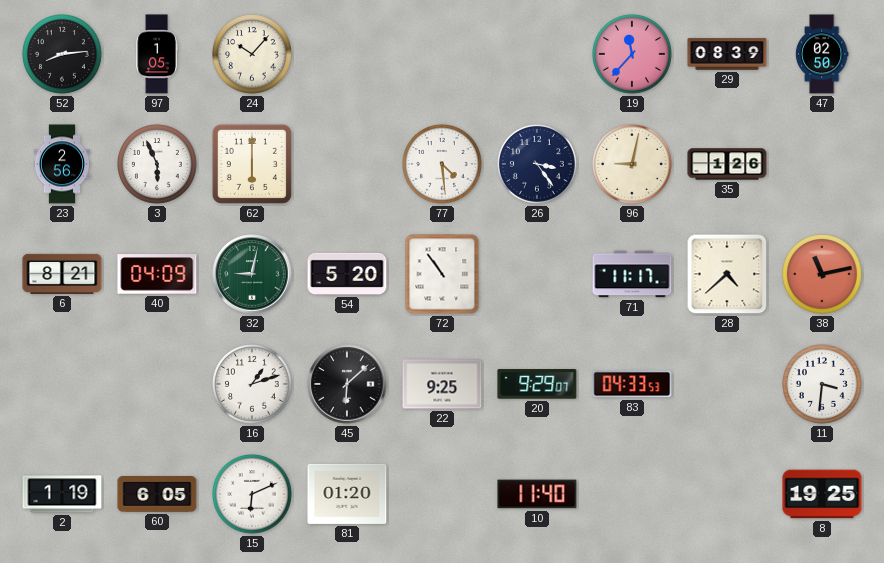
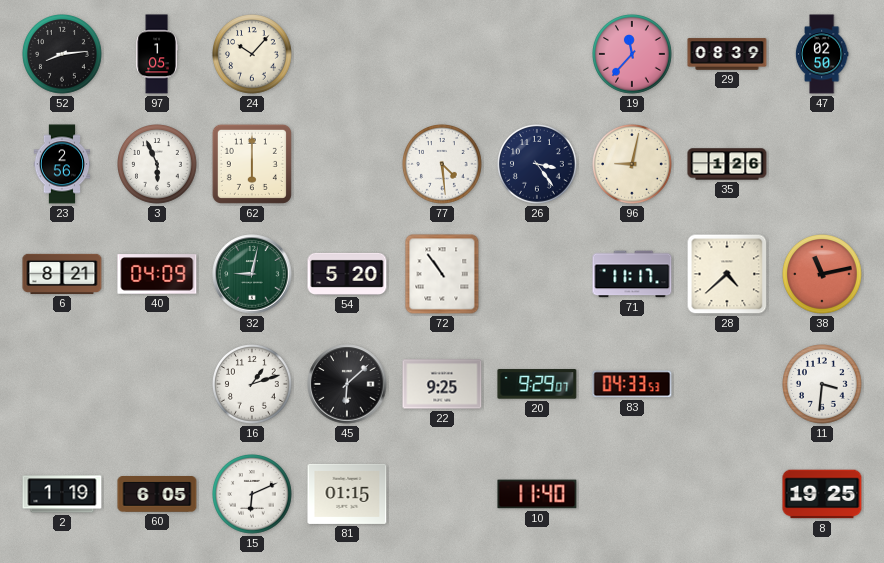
81: 01:20 -> 01:15
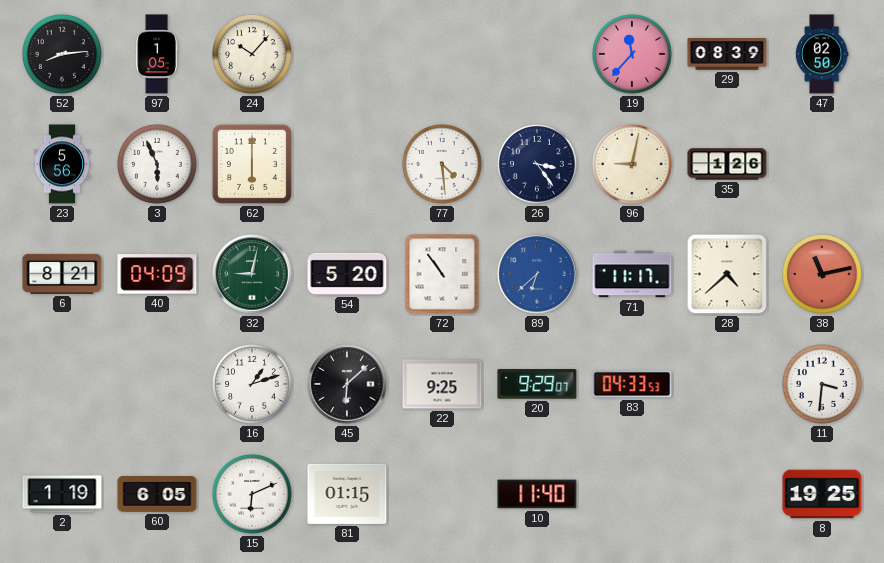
23: 2:56 -> 5:56
89: none -> 6:38
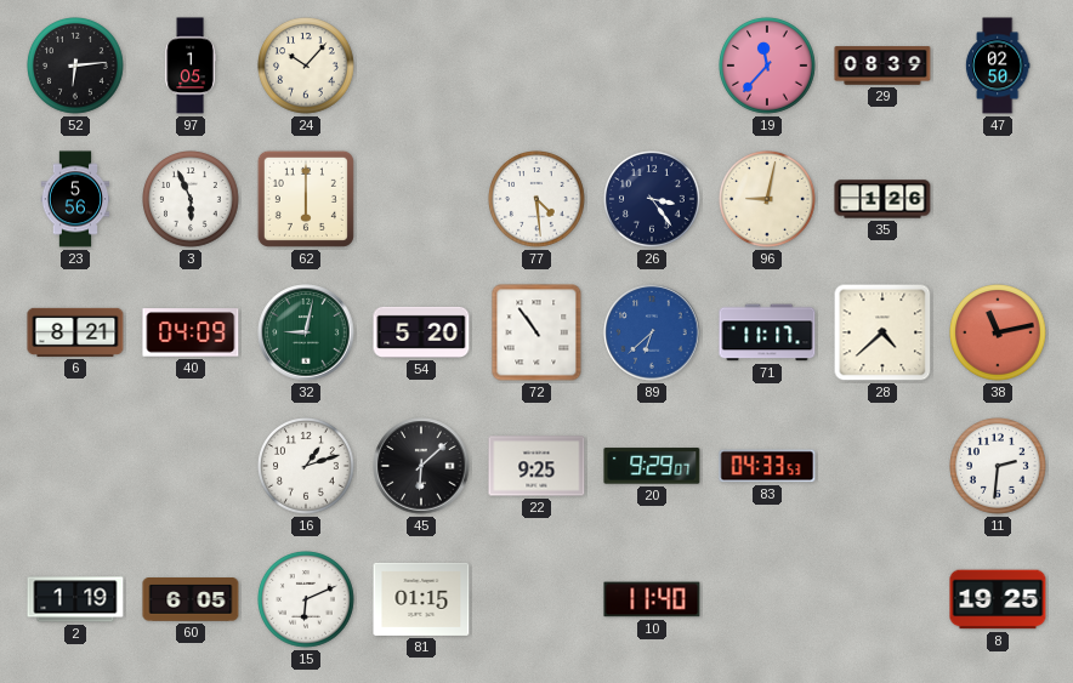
52: 8:14 -> 6:14
11: 3:31 -> 2:31
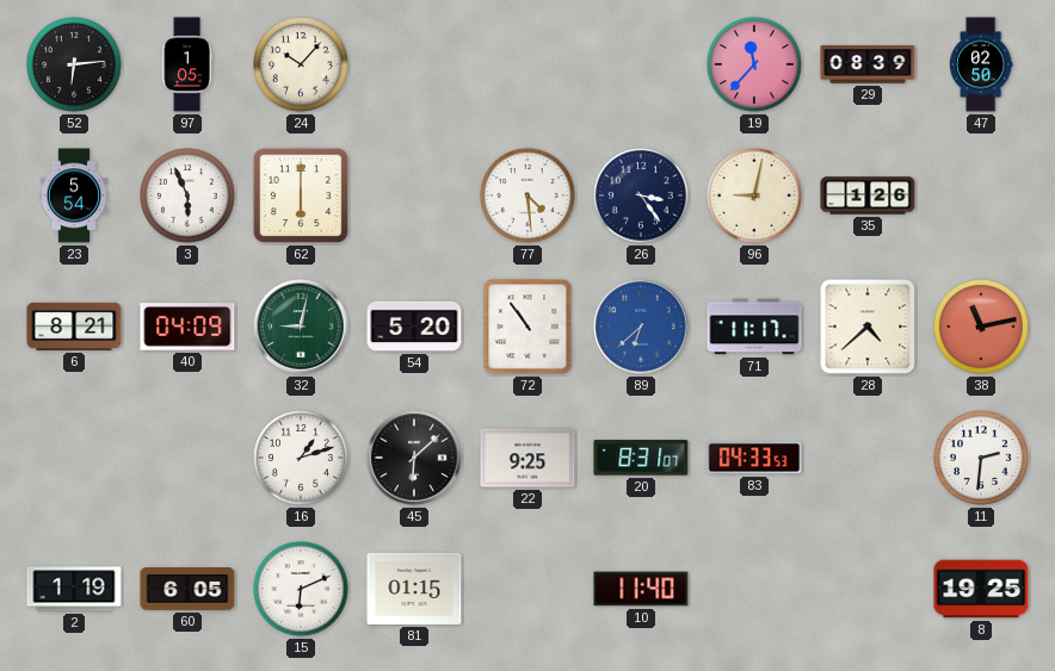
23: 5:56 -> 5:54
20: 9:29 -> 8:31
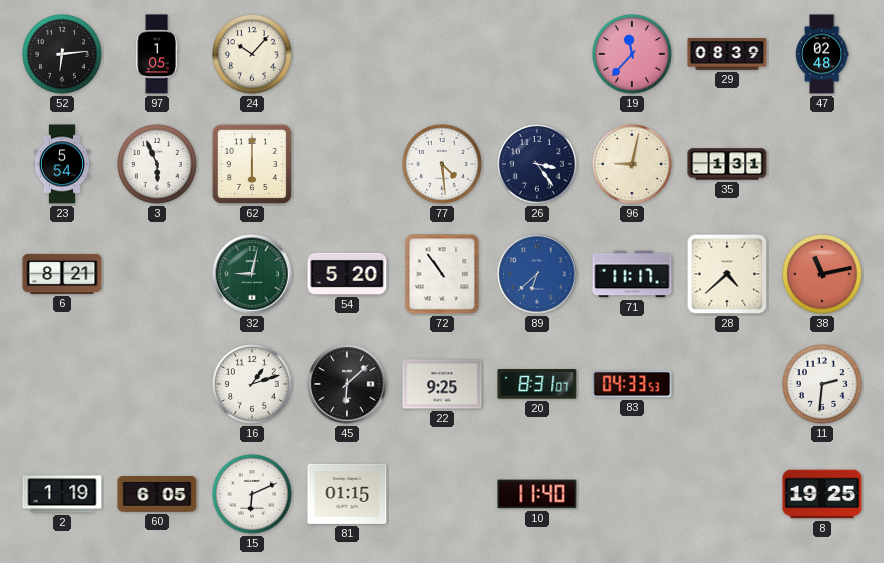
47: 02:50 -> 02:48
35: 1:26 -> 1:31
40: 04:09 -> none
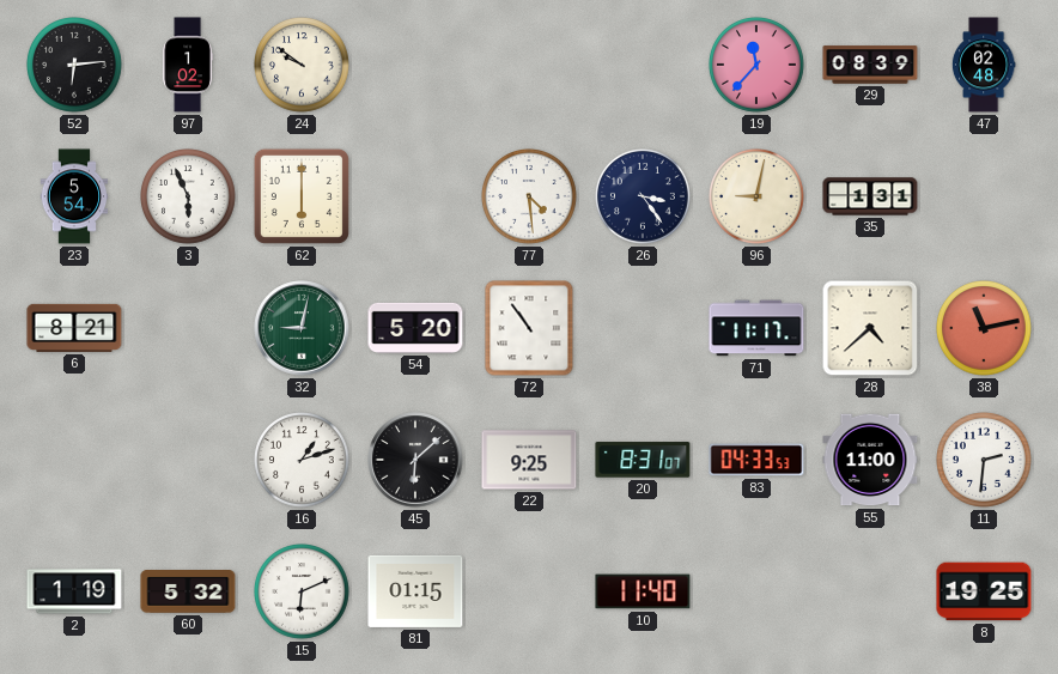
97: 1:05 -> 1:02
24: 10:07 -> 9:51
89: 6:38 -> none
55: none -> 11:00
60: 6:05 -> 5:32
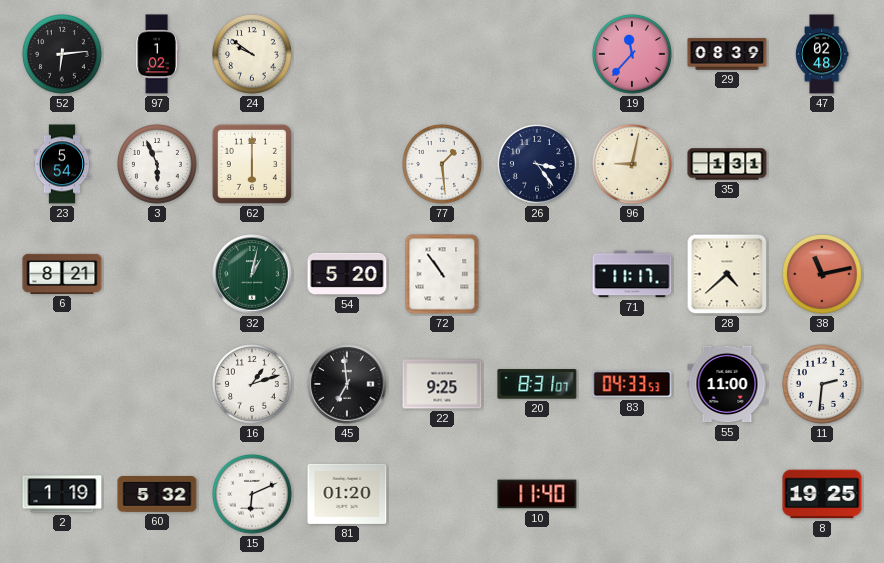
77: 4:29 -> 1:29
32: 9:02 -> 1:02
45: 6:08 -> 6:59
81: 01:15 -> 01:20
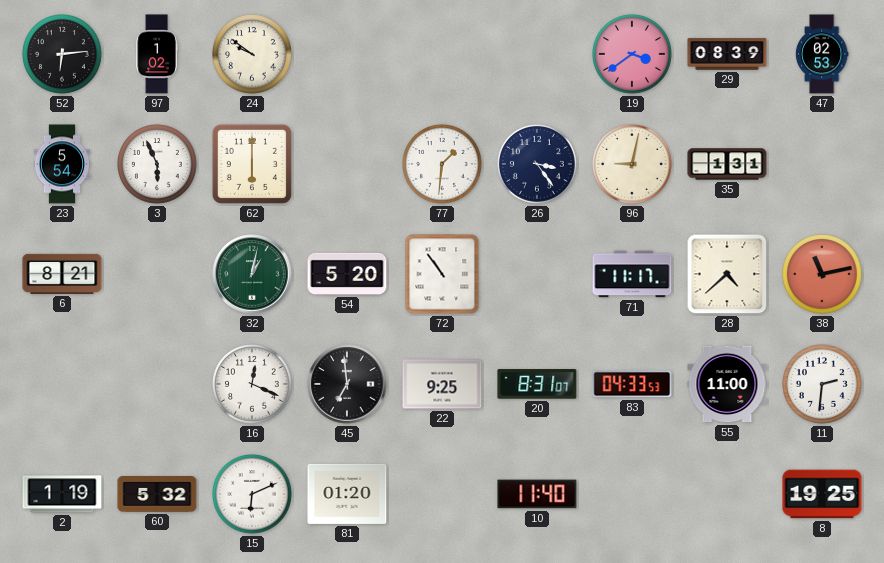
19: 11:37 -> 3:39
47: 02:48 -> 02:53
77: 1:29 -> 1:31
16: 1:12 -> 12:19
